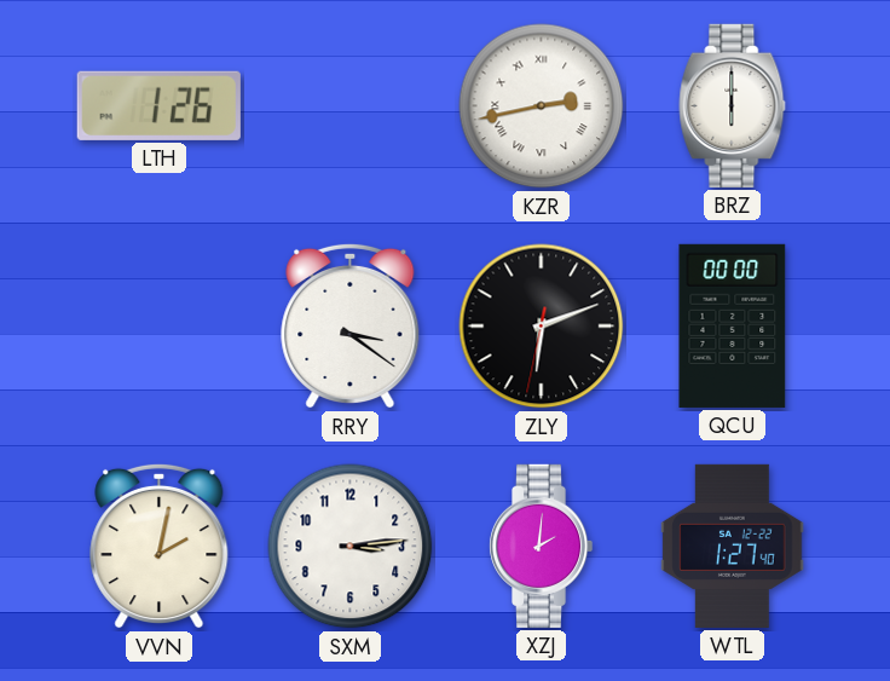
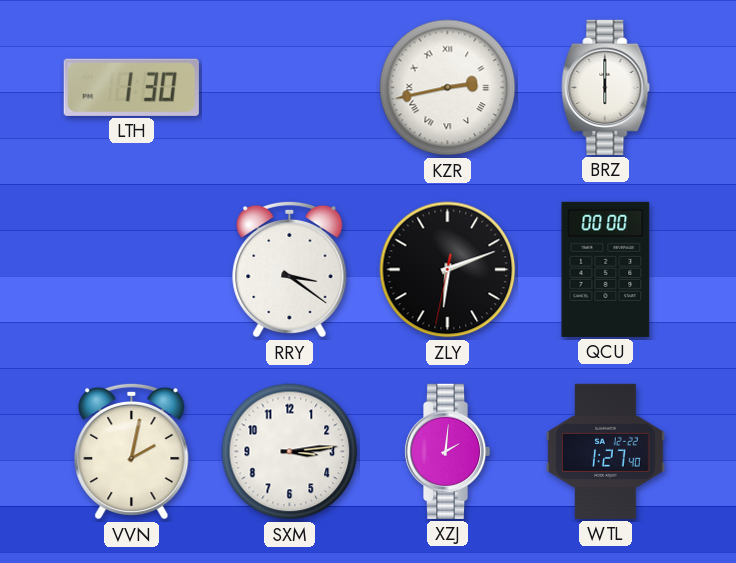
LTH: 1:26 -> 1:30
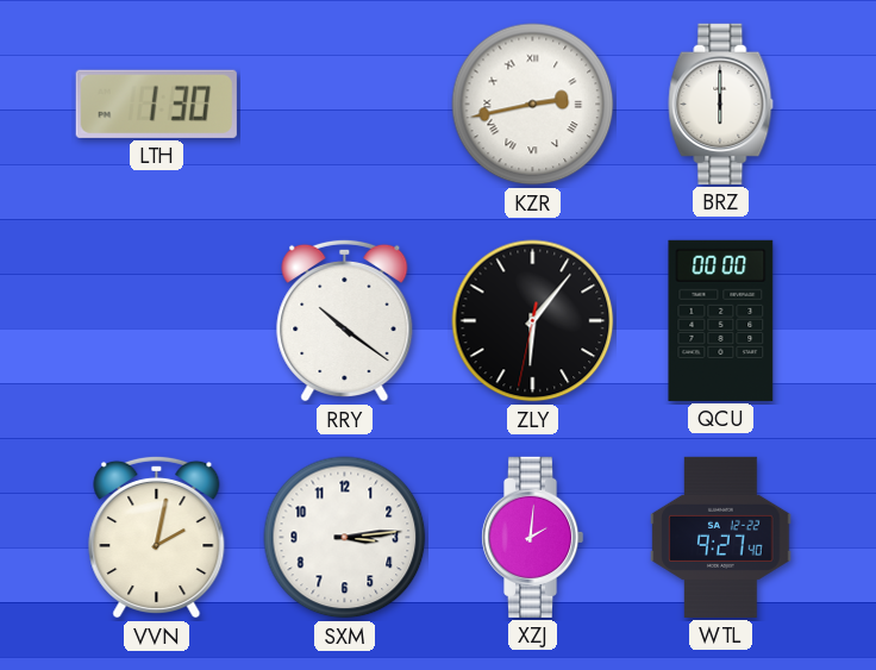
RRY: 3:21 -> 10:21
ZLY: 6:11 -> 6:06
WTL: 1:27 -> 9:27
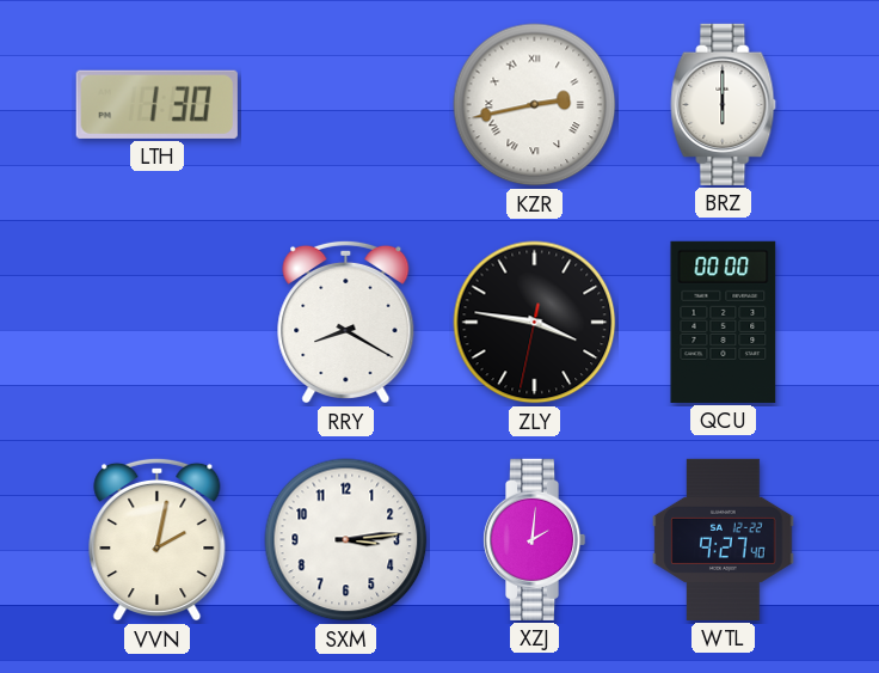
RRY: 10:21 -> 8:20
ZLY: 6:06 -> 3:46
